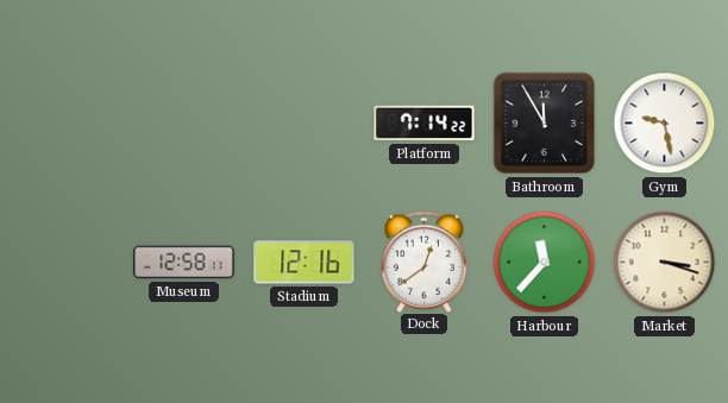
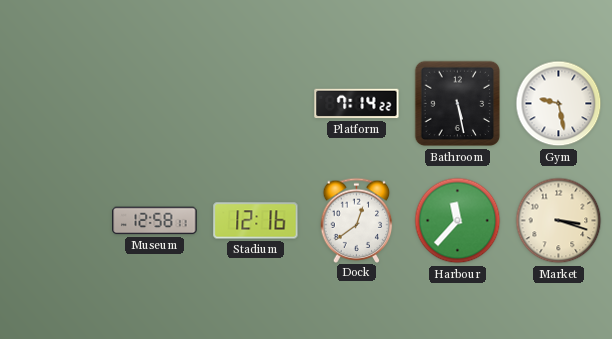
Bathroom: 11:55 -> 5:28
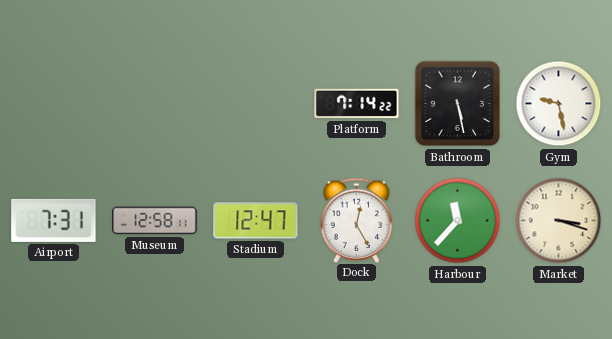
Airport: none -> 7:31
Stadium: 12:16 -> 12:47
Dock: 12:39 -> 12:25
